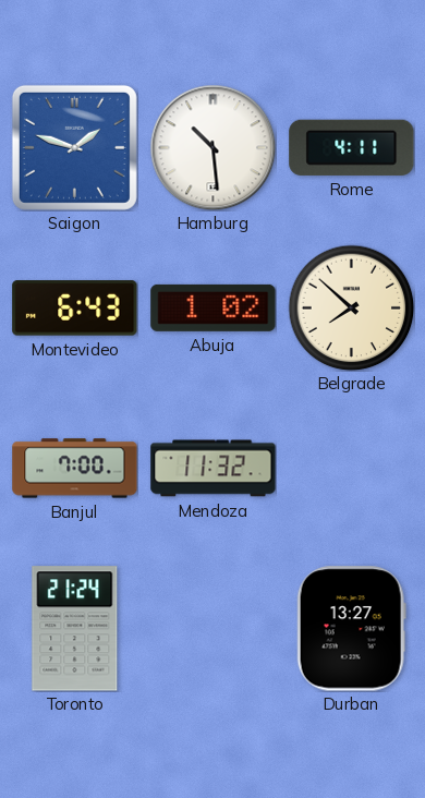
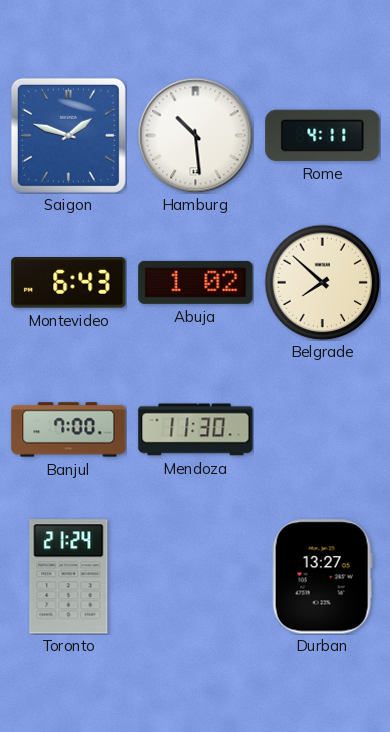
Mendoza: 11:32 -> 11:30
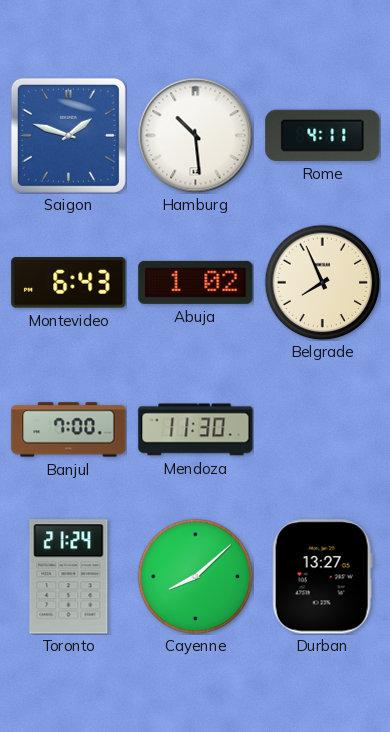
Belgrade: 7:52 -> 7:56
Cayenne: none -> 8:08
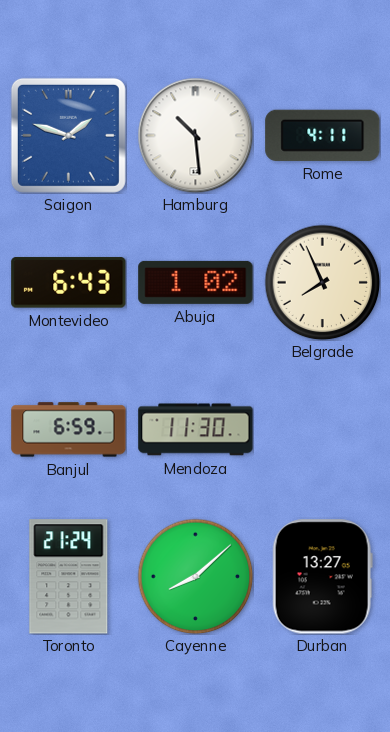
Banjul: 7:00 -> 6:59
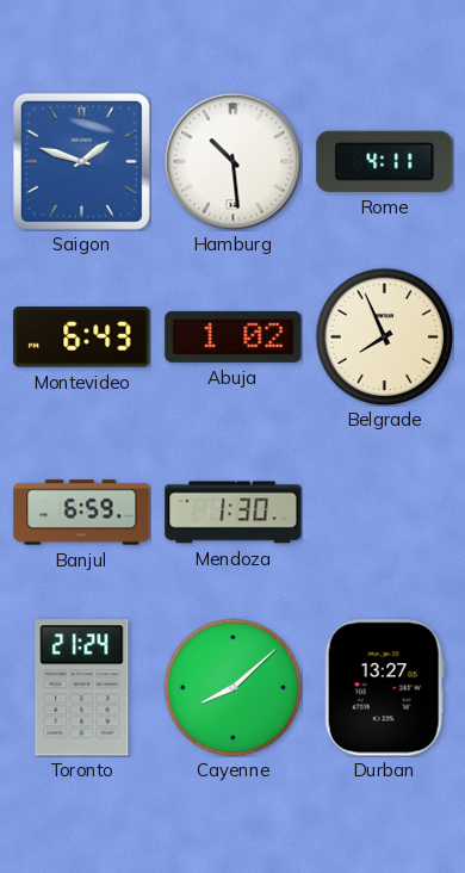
Mendoza: 11:30 -> 1:30
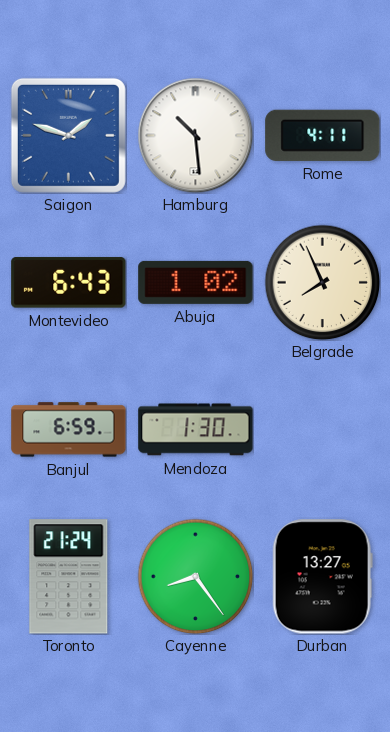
Cayenne: 8:08 -> 8:24
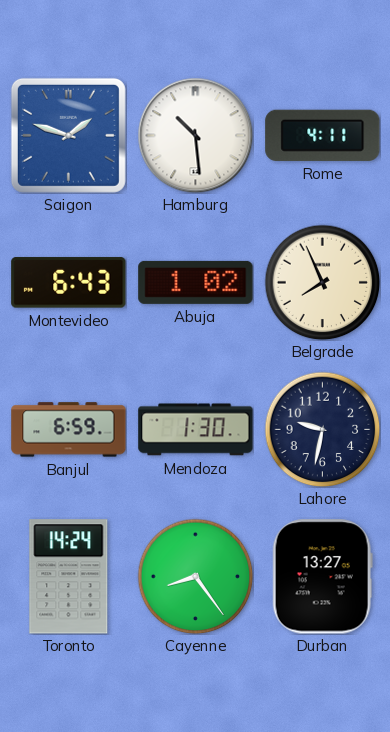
Lahore: none -> 9:32
Toronto: 21:24 -> 14:24
